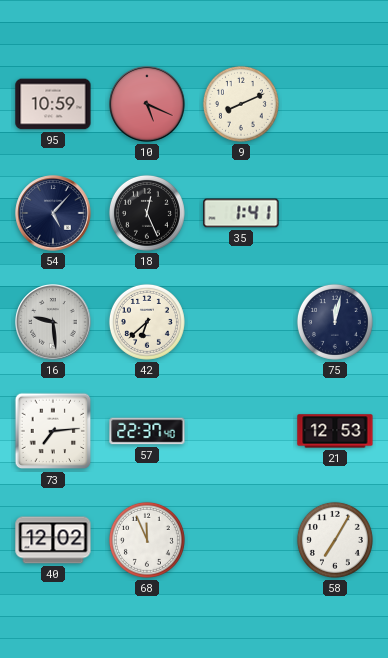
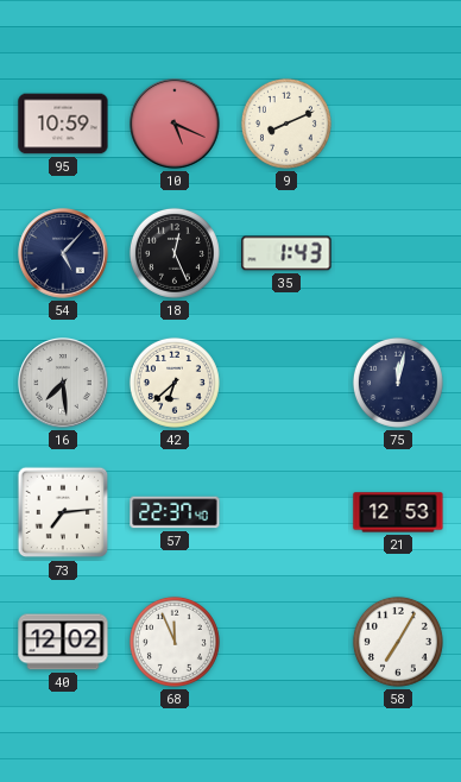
35: 1:41 -> 1:43
16: 9:29 -> 7:29
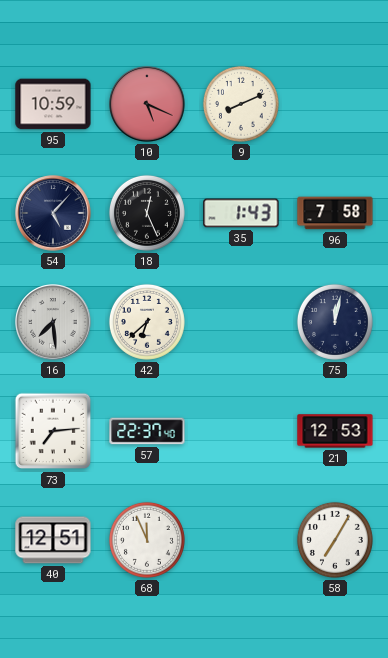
96: none -> 7:58
40: 12:02 -> 12:51
